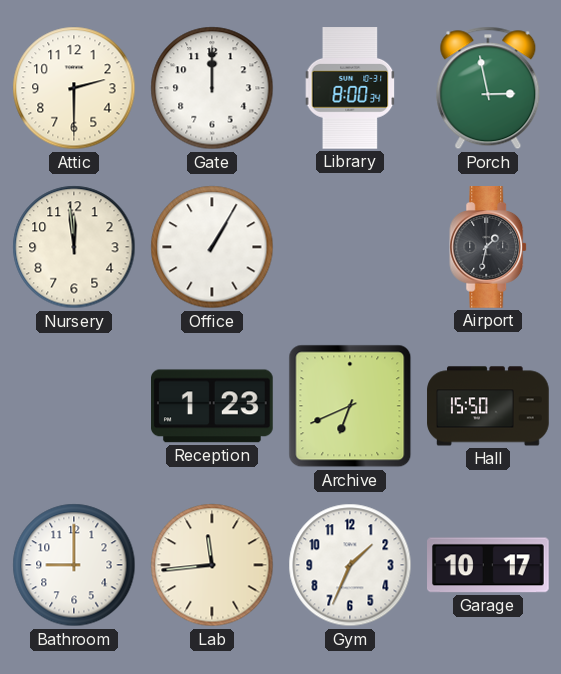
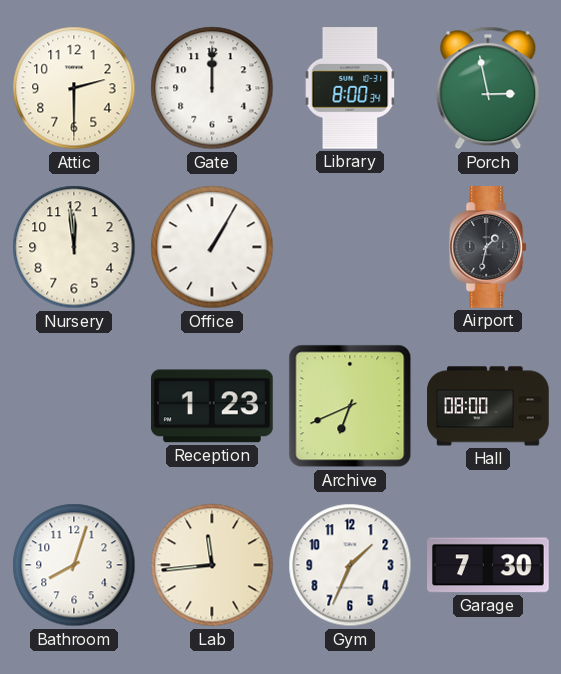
Hall: 15:50 -> 08:00
Bathroom: 9:00 -> 8:03
Garage: 10:17 -> 7:30
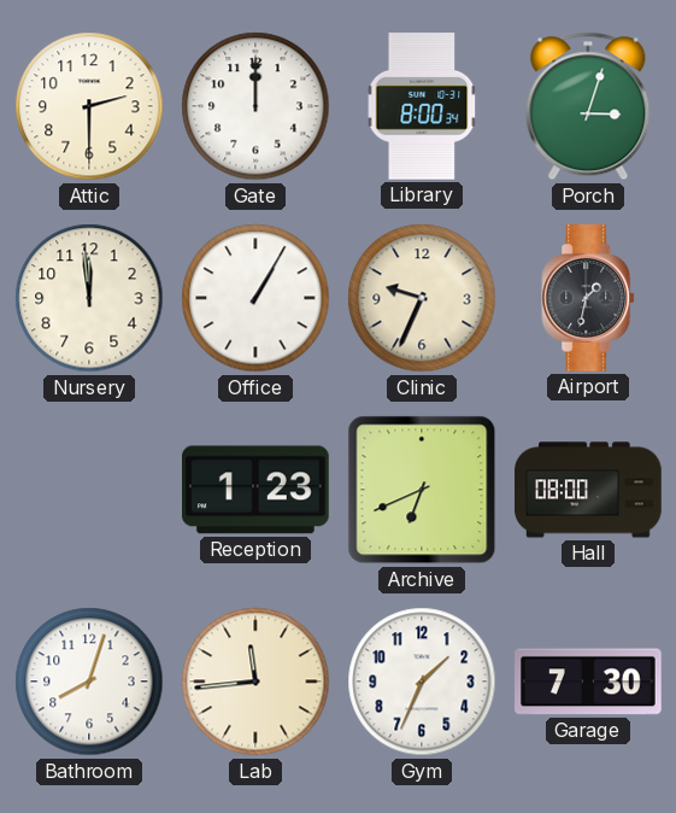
Porch: 2:58 -> 3:03
Clinic: none -> 9:34
